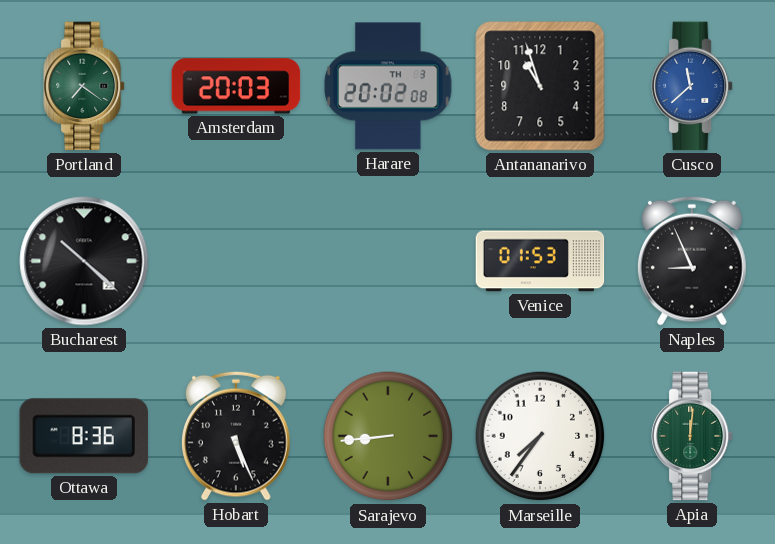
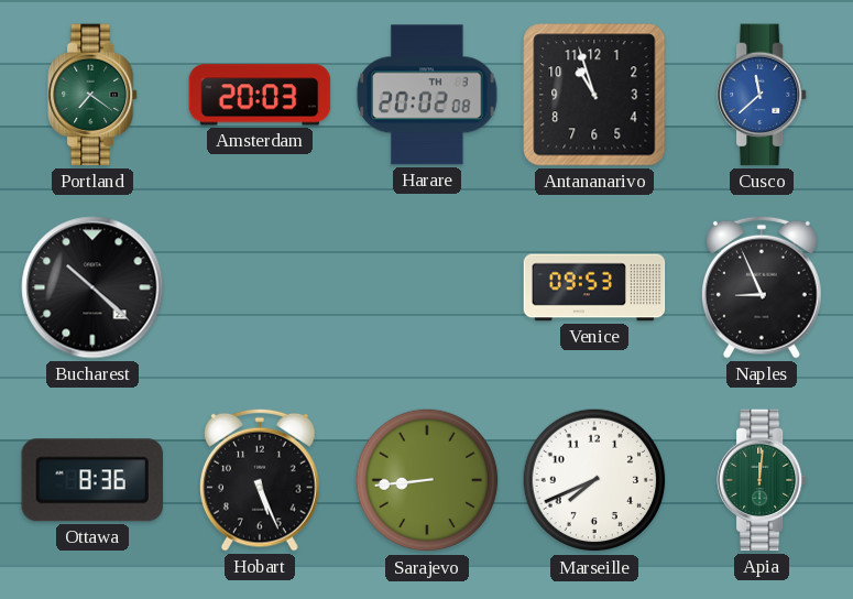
Venice: 01:53 -> 09:53
Marseille: 7:36 -> 7:41
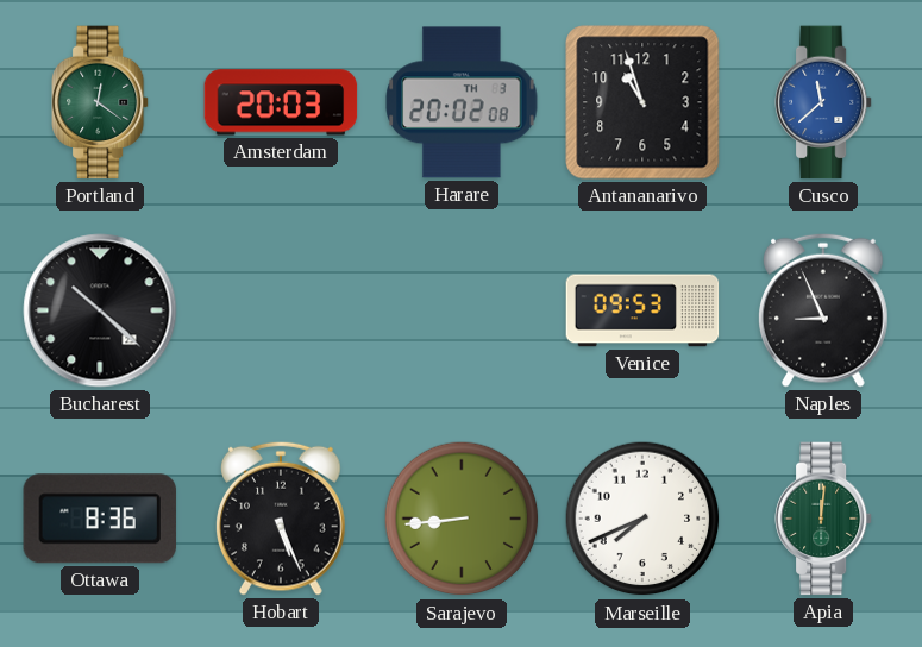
Portland: 7:21 -> 12:21
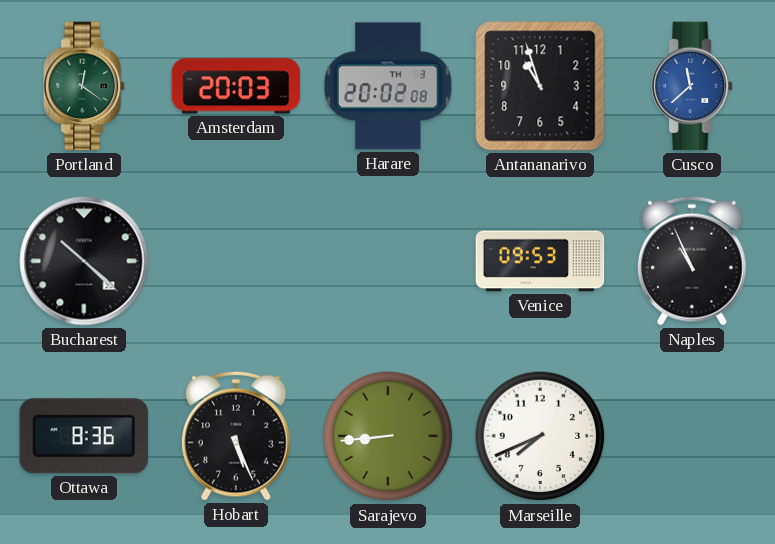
Naples: 8:56 -> 10:56
Apia: 12:01 -> none
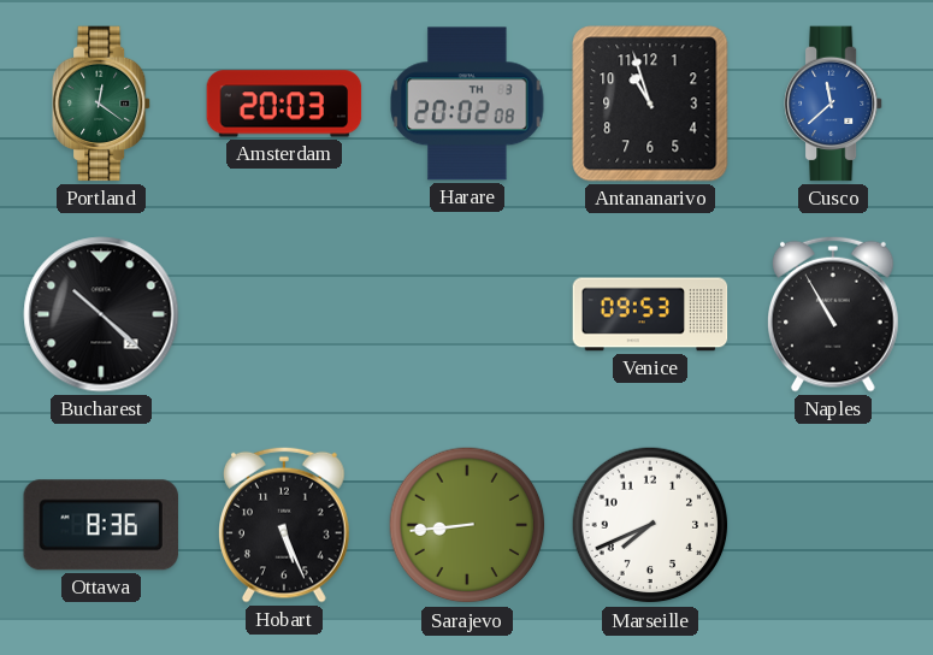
Naples: 10:56 -> 10:55
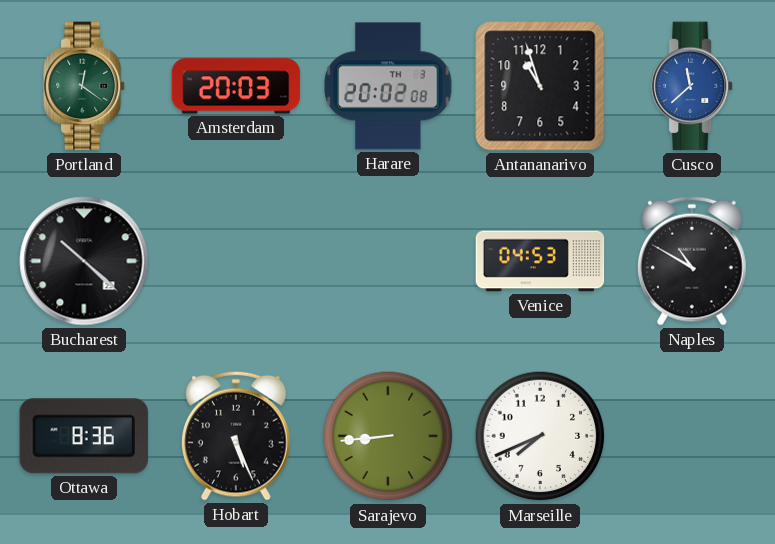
Venice: 09:53 -> 04:53
Naples: 10:55 -> 10:50
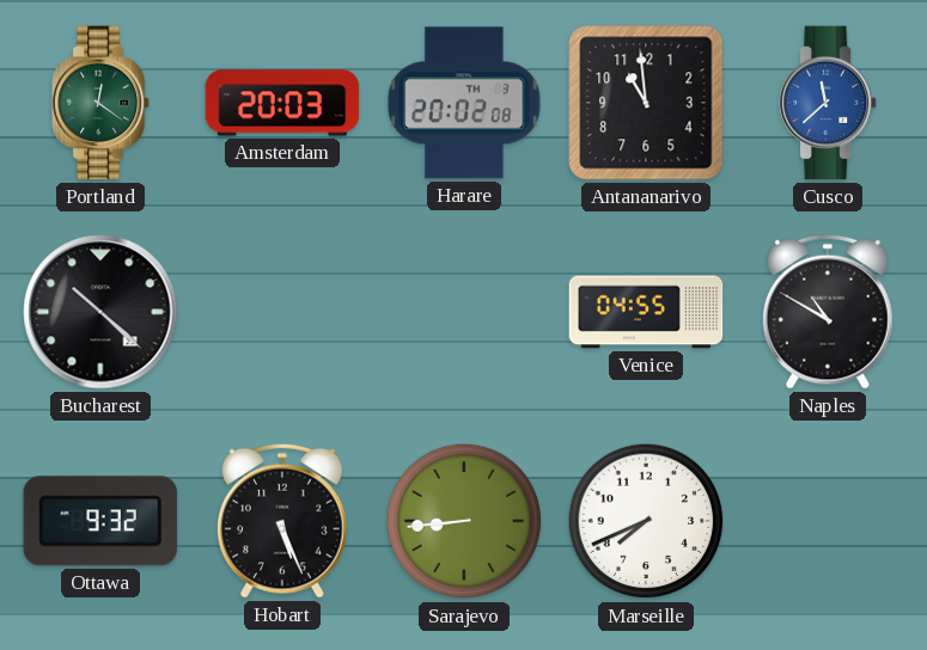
Antananarivo: 10:57 -> 10:59
Venice: 04:53 -> 04:55
Ottawa: 8:36 -> 9:32
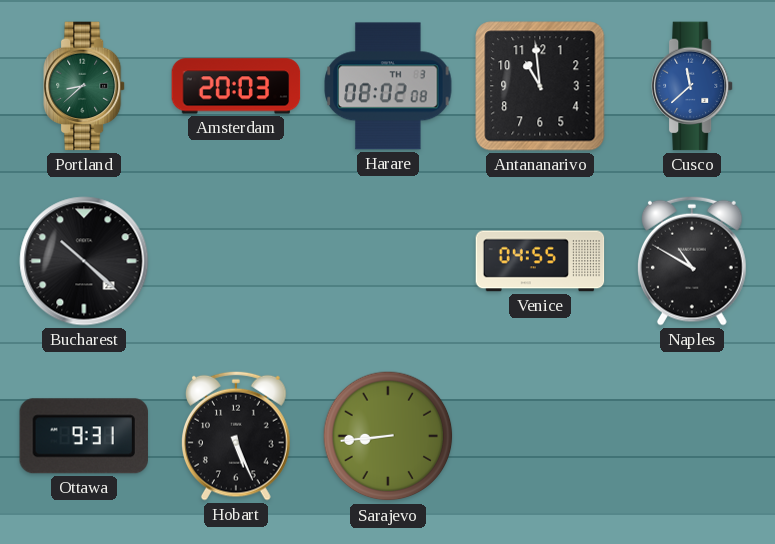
Portland: 12:21 -> 8:38
Harare: 20:02 -> 08:02
Ottawa: 9:32 -> 9:31
Marseille: 7:41 -> none
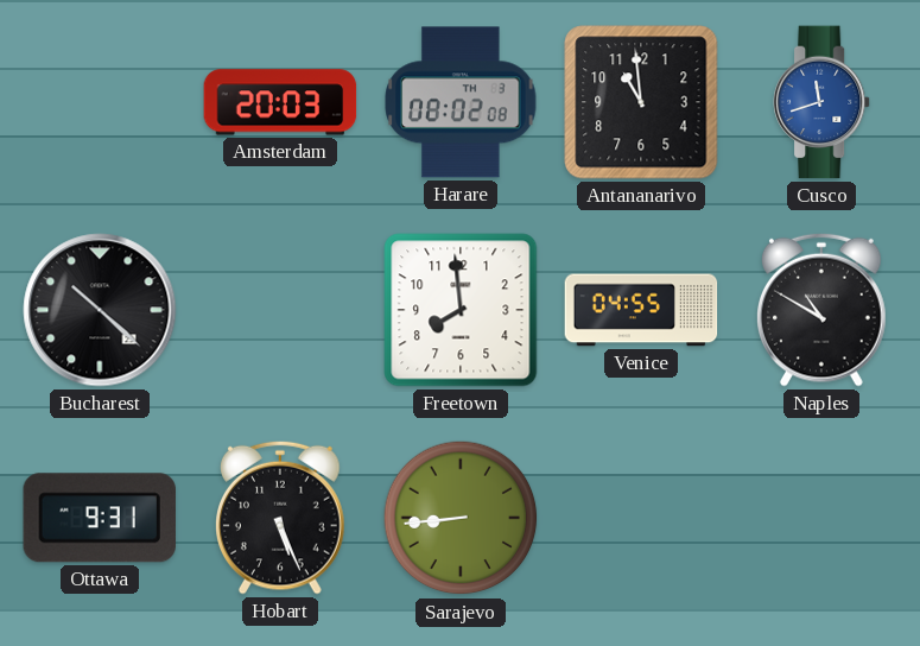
Portland: 8:38 -> none
Cusco: 11:38 -> 11:42
Freetown: none -> 7:59
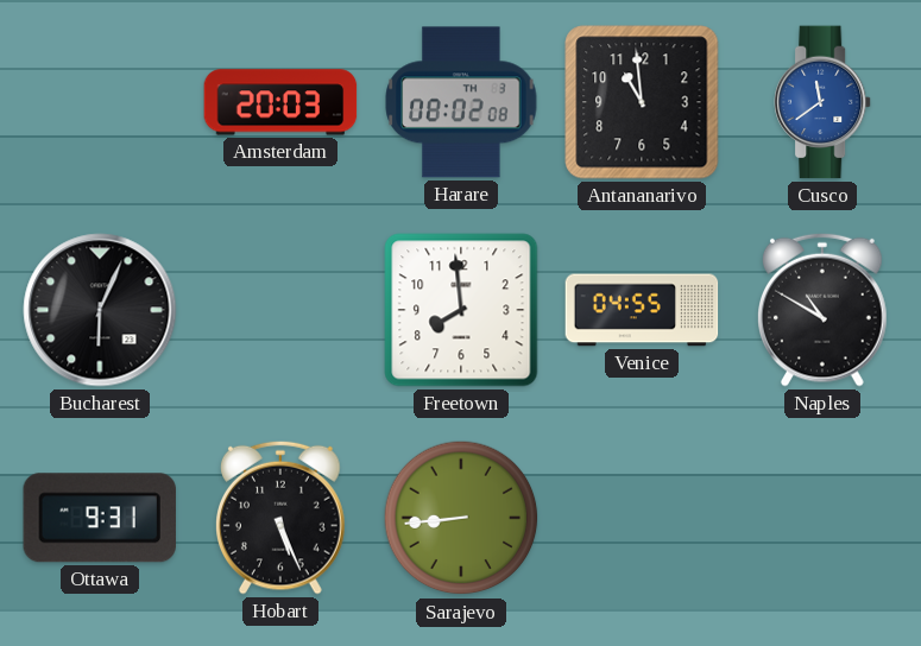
Cusco: 11:42 -> 11:39
Bucharest: 10:22 -> 6:04
